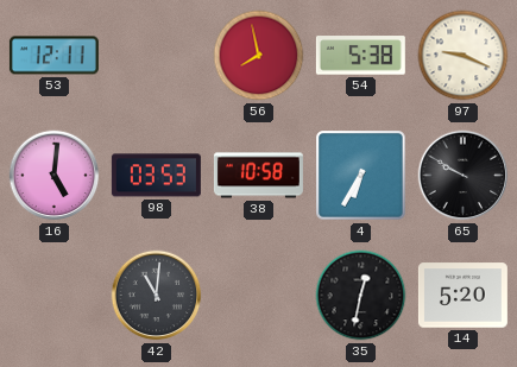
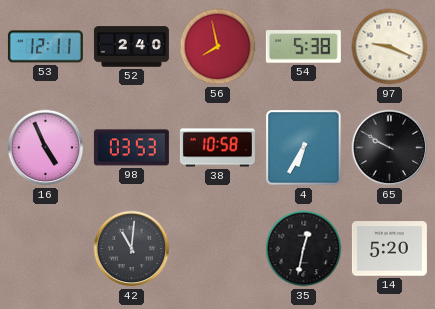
52: none -> 2:40
16: 5:01 -> 4:56
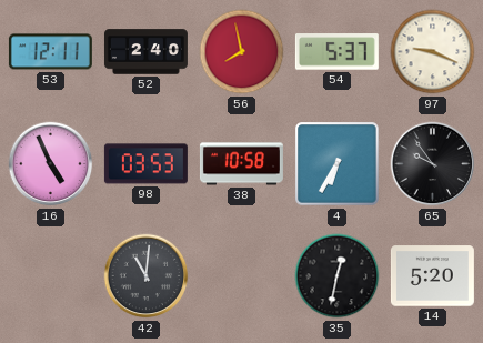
54: 5:38 -> 5:37
65: 9:50 -> 9:54
